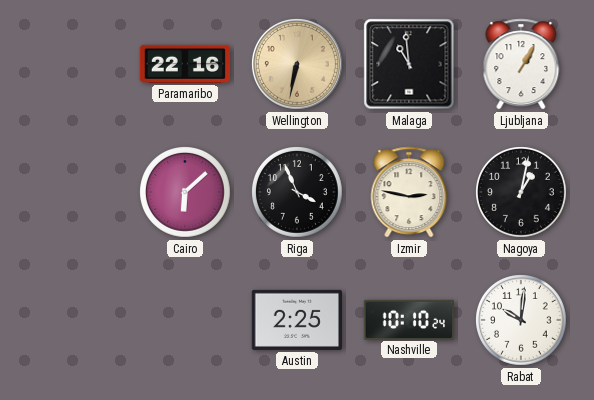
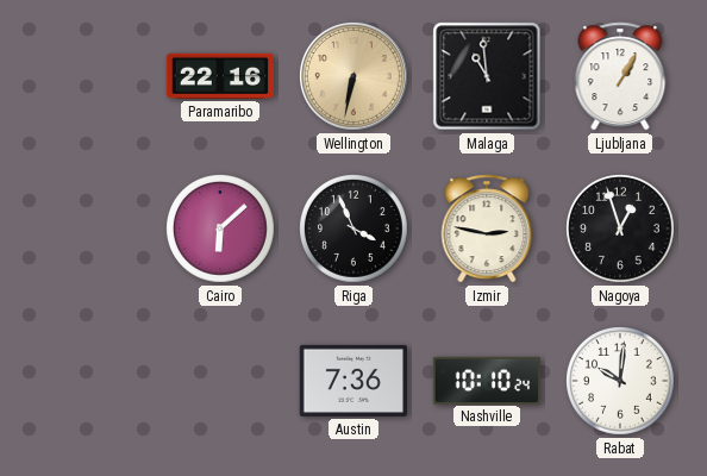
Nagoya: 1:02 -> 12:57
Austin: 2:25 -> 7:36
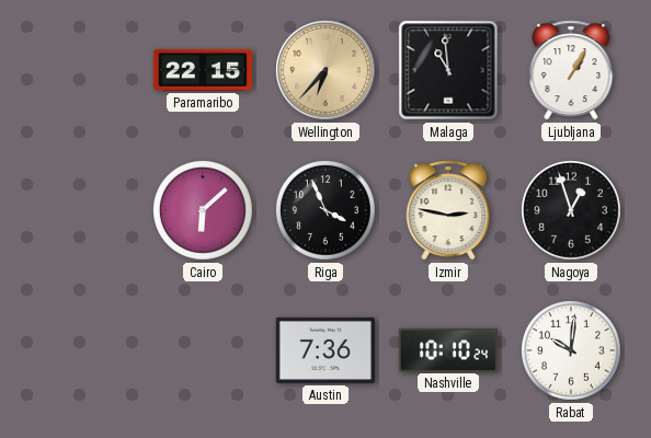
Paramaribo: 22:16 -> 22:15
Wellington: 6:32 -> 6:37
